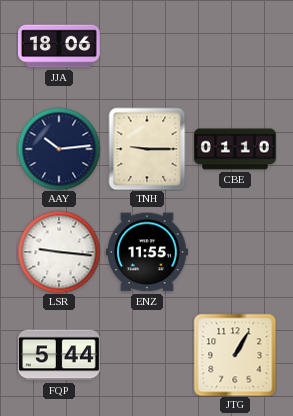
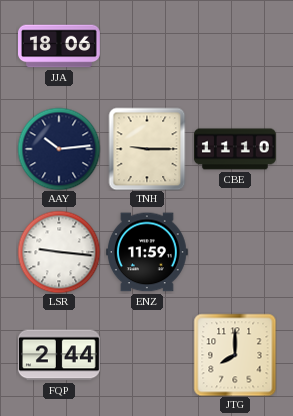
CBE: 01:10 -> 11:10
ENZ: 11:55 -> 11:59
FQP: 5:44 -> 2:44
JTG: 1:05 -> 8:00
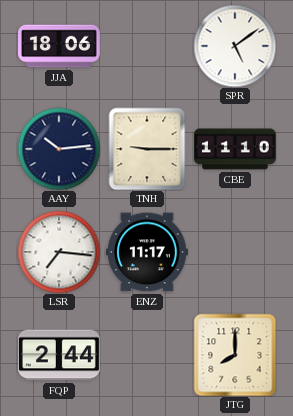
SPR: none -> 5:09
LSR: 9:16 -> 7:16
ENZ: 11:59 -> 11:17
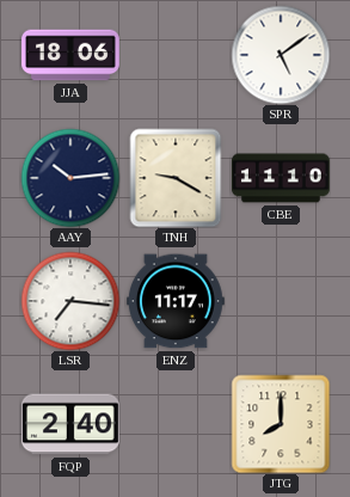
TNH: 9:15 -> 9:20
FQP: 2:44 -> 2:40
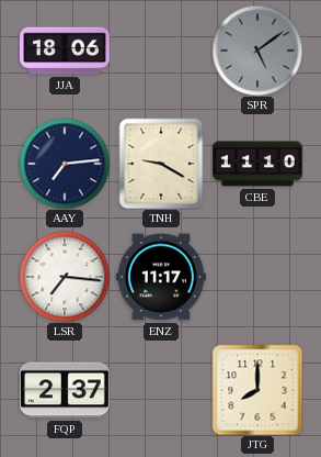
SPR dial: white -> grey
AAY: 10:14 -> 7:14
FQP: 2:40 -> 2:37
